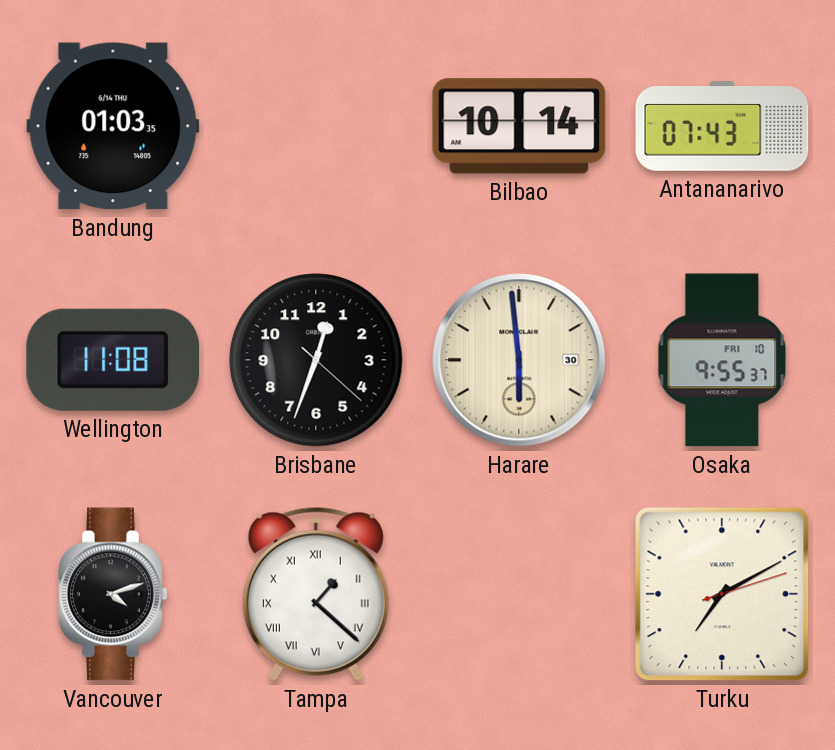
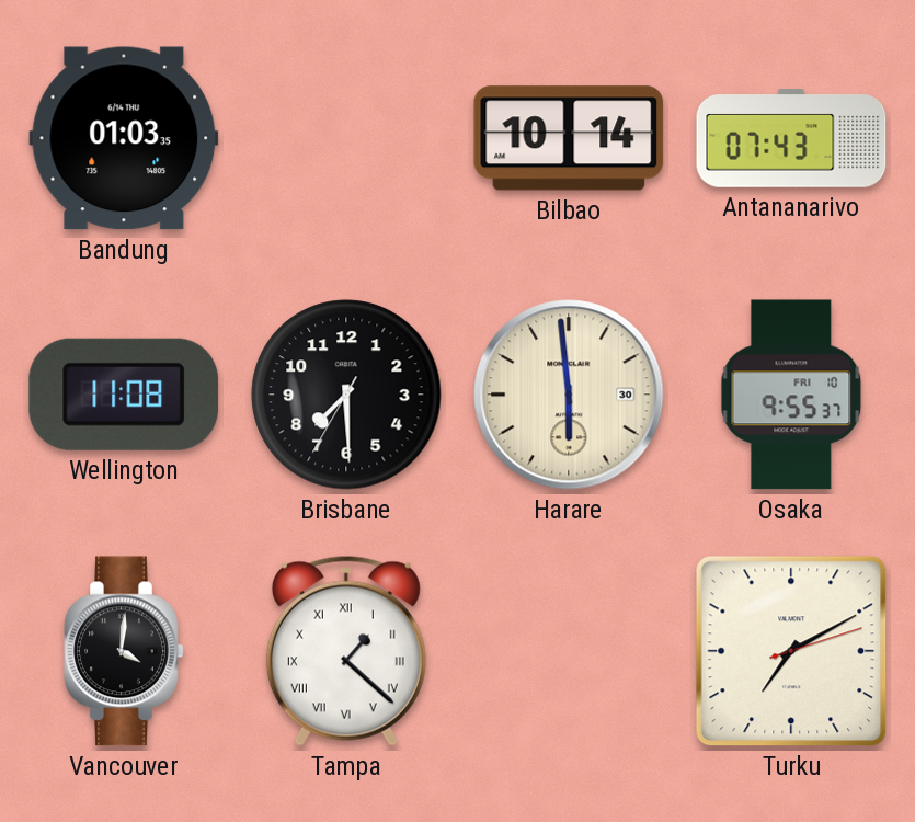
Brisbane: 12:33 -> 7:29
Vancouver: 4:12 -> 4:01
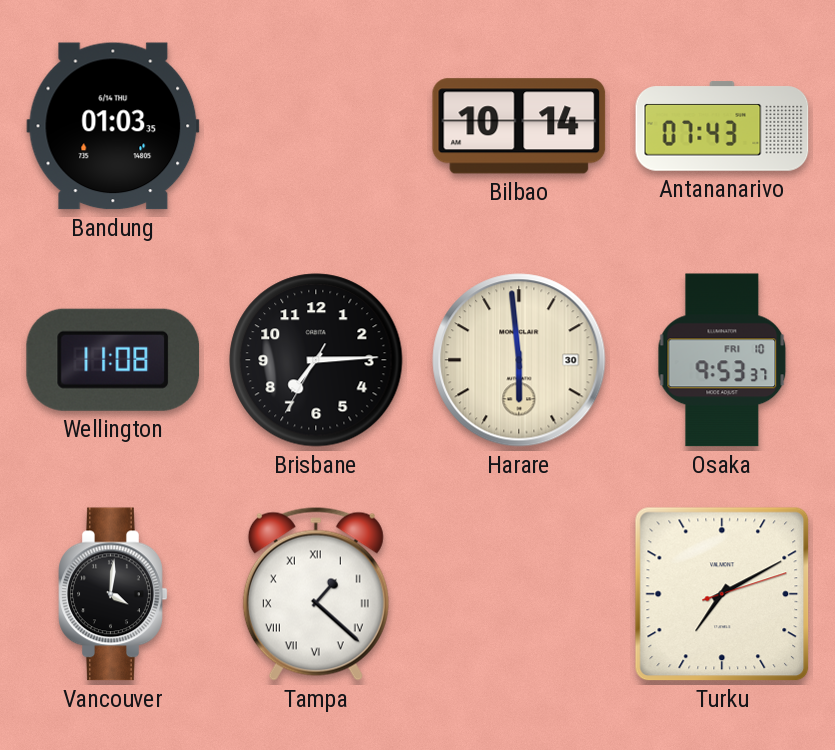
Brisbane: 7:29 -> 7:14
Osaka: 9:55 -> 9:53
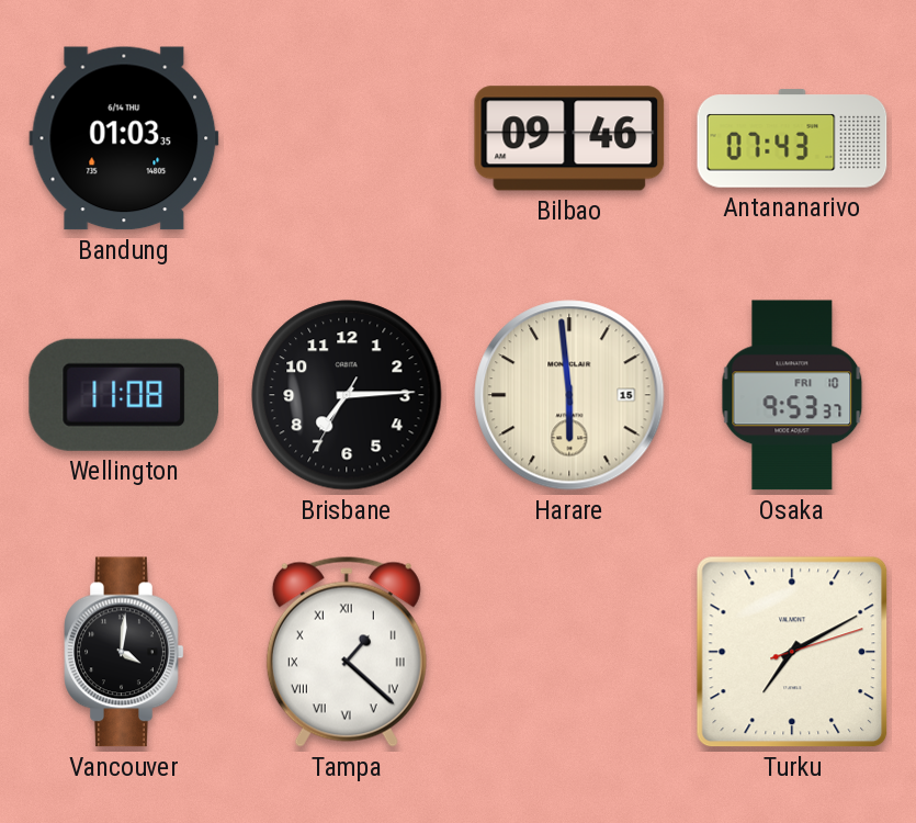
Bilbao: 10:14 -> 09:46
Harare date: 30 -> 15
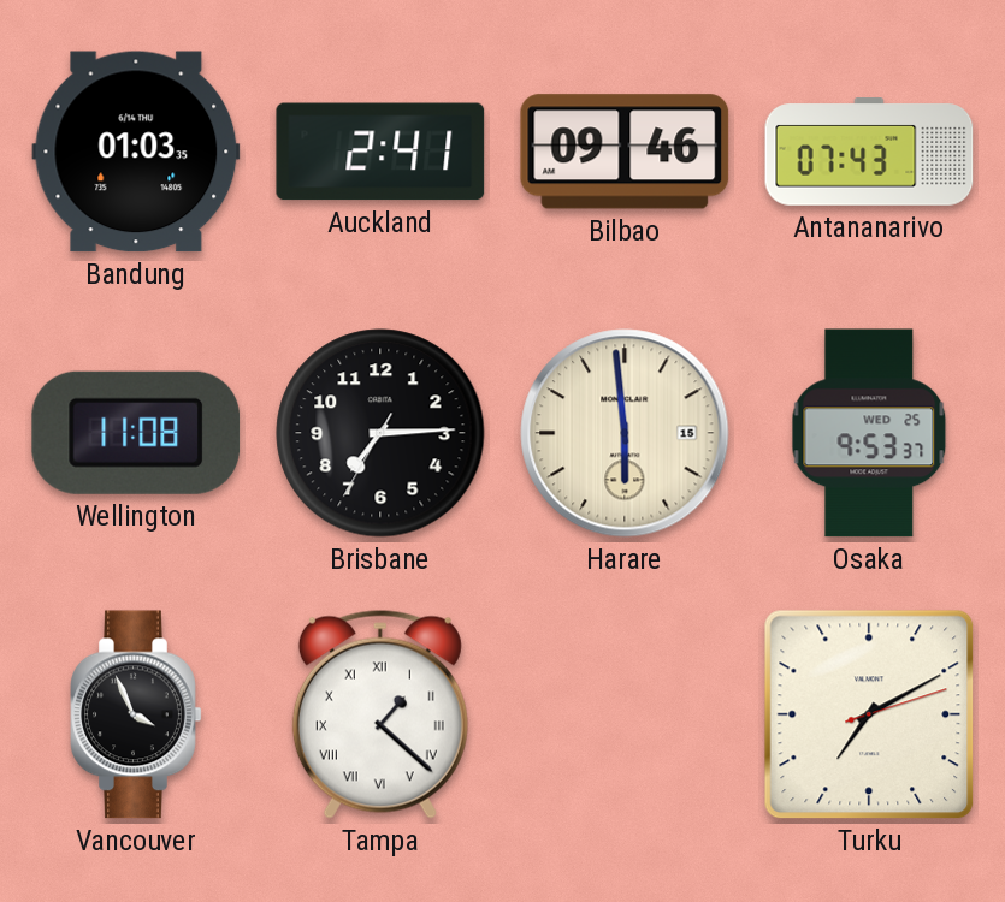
Auckland: none -> 2:41
Osaka date: FRI 10 -> WED 25
Vancouver: 4:01 -> 3:56
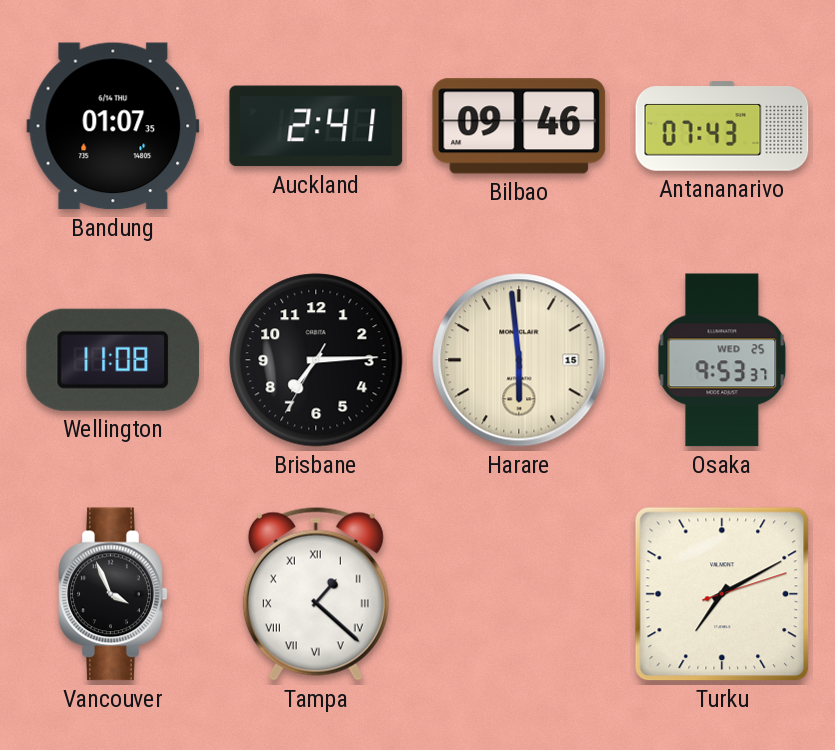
Bandung: 01:03 -> 01:07
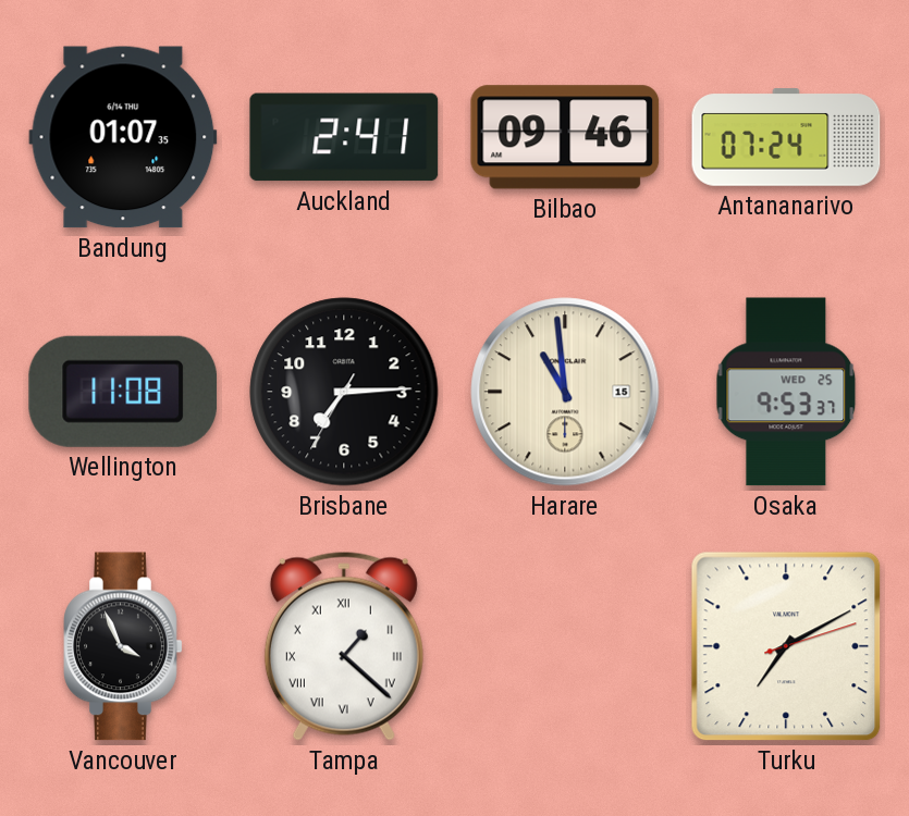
Antananarivo: 07:43 -> 07:24
Harare: 5:59 -> 10:59
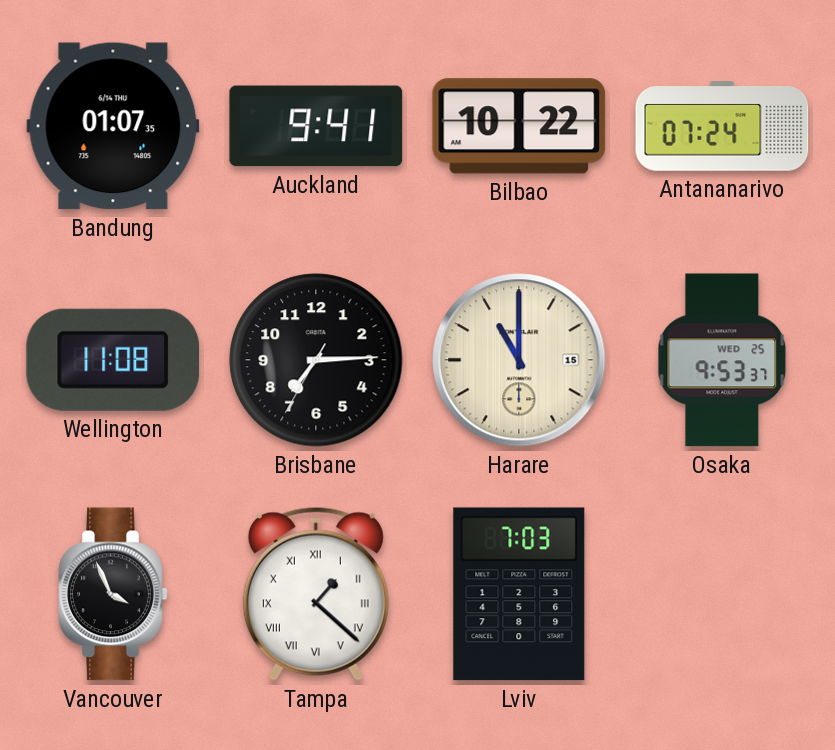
Auckland: 2:41 -> 9:41
Bilbao: 09:46 -> 10:22
Harare: 10:59 -> 11:00
Lviv: none -> 7:03
Turku: 7:10 -> none
